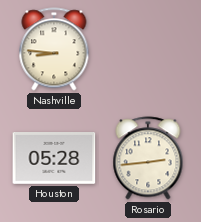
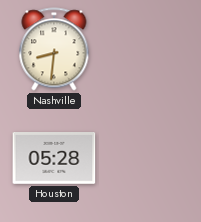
Nashville: 8:46 -> 8:31
Rosario: 2:44 -> none
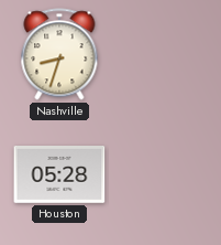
Nashville: 8:31 -> 8:33
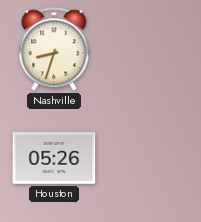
Houston: 05:28 -> 05:26
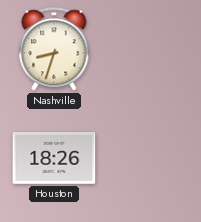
Houston: 05:26 -> 18:26
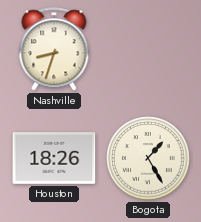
Bogota: none -> 1:25
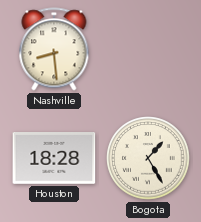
Nashville: 8:33 -> 8:29
Houston: 18:26 -> 18:28
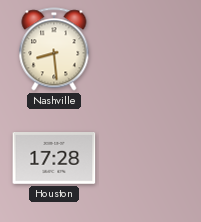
Houston: 18:28 -> 17:28
Bogota: 1:25 -> none
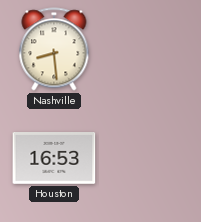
Houston: 17:28 -> 16:53
